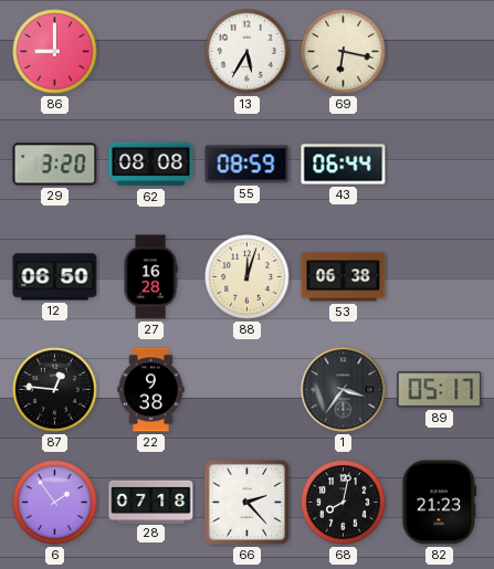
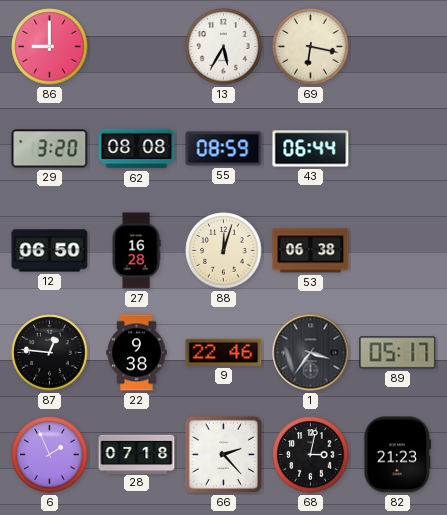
9: none -> 22:46
6: 1:54 -> 1:56
68: 8:02 -> 3:02
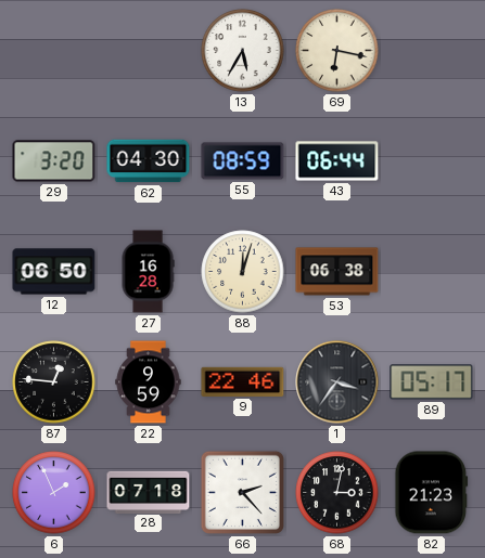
86: 9:00 -> none
62: 08:08 -> 04:30
22: 9:38 -> 9:59
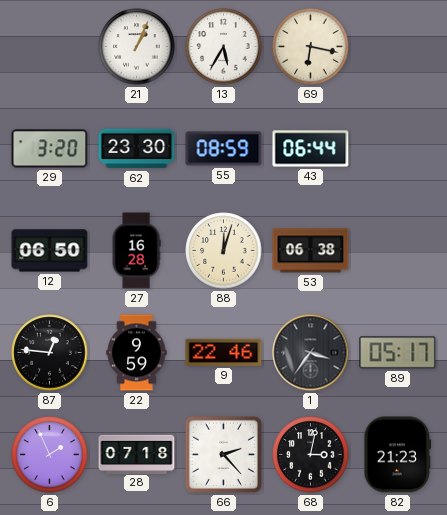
21: none -> 1:04
62: 04:30 -> 23:30
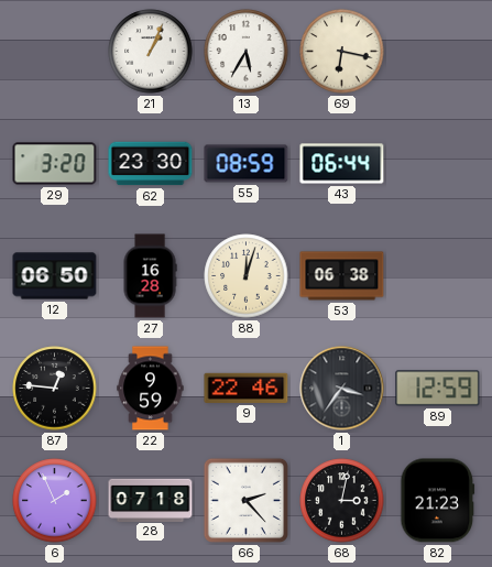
89: 05:17 -> 12:59
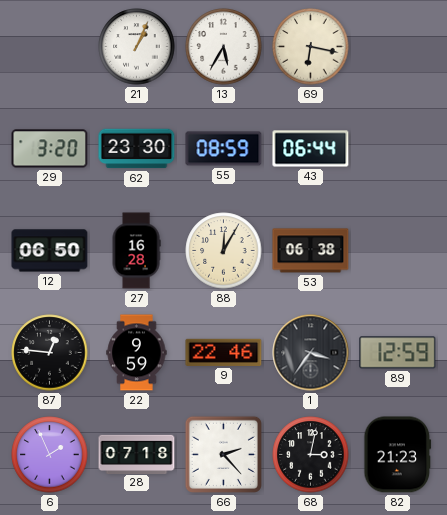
88: 12:03 -> 12:05
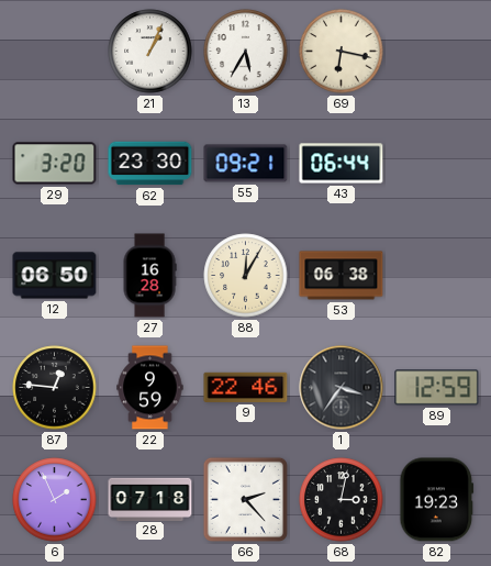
55: 08:59 -> 09:21
82: 21:23 -> 19:23
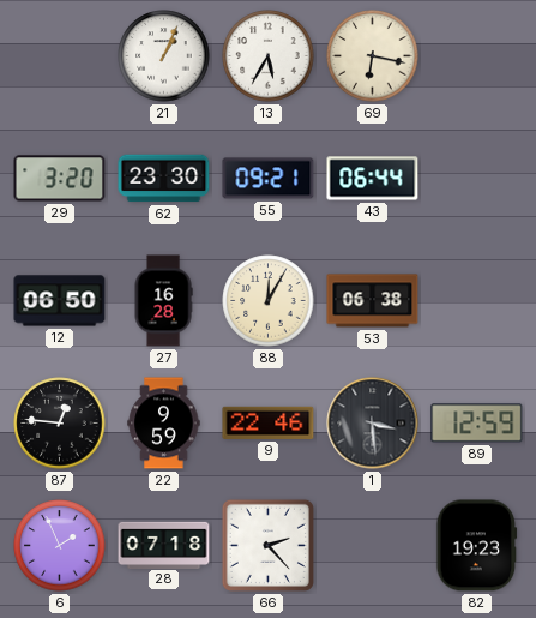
1: 3:36 -> 3:29
68: 3:02 -> none
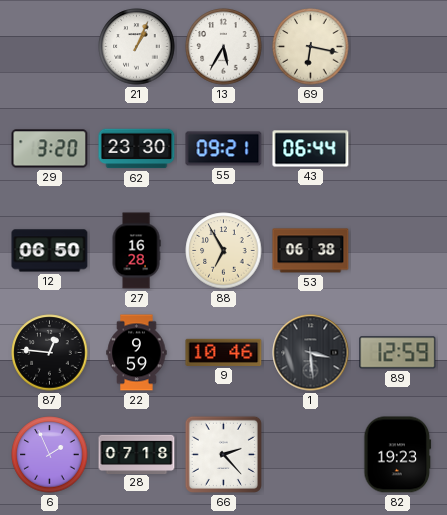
88: 12:05 -> 6:55
9: 22:46 -> 10:46
